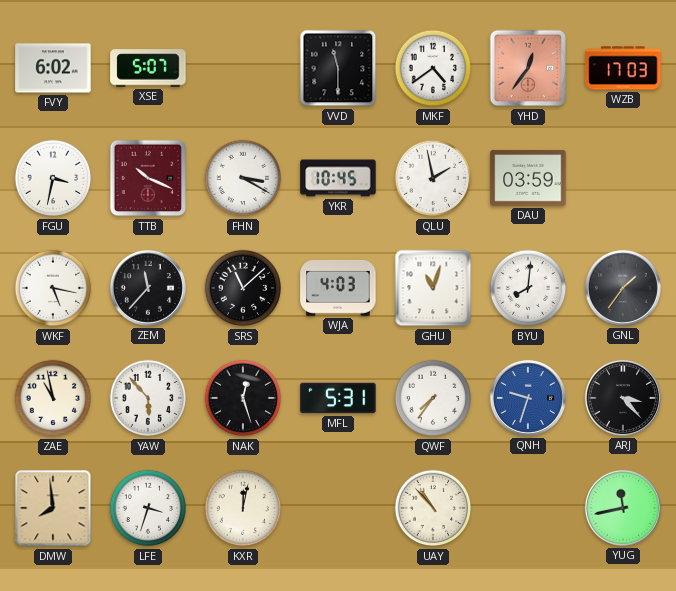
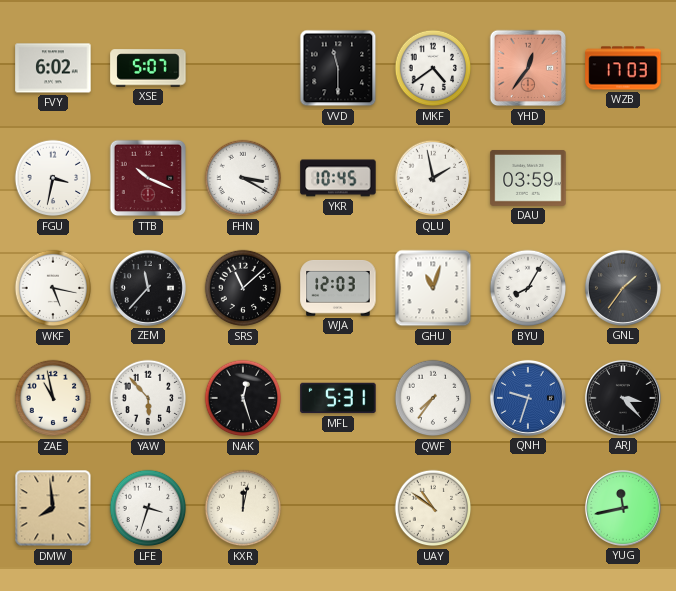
WJA: 4:03 -> 12:03
BYU: 8:01 -> 8:05
UAY: 10:53 -> 10:51
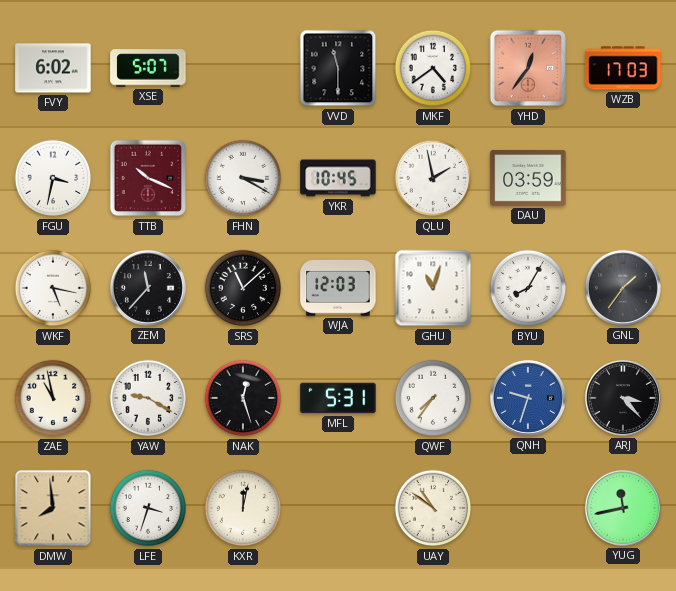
YAW: 5:53 -> 9:20
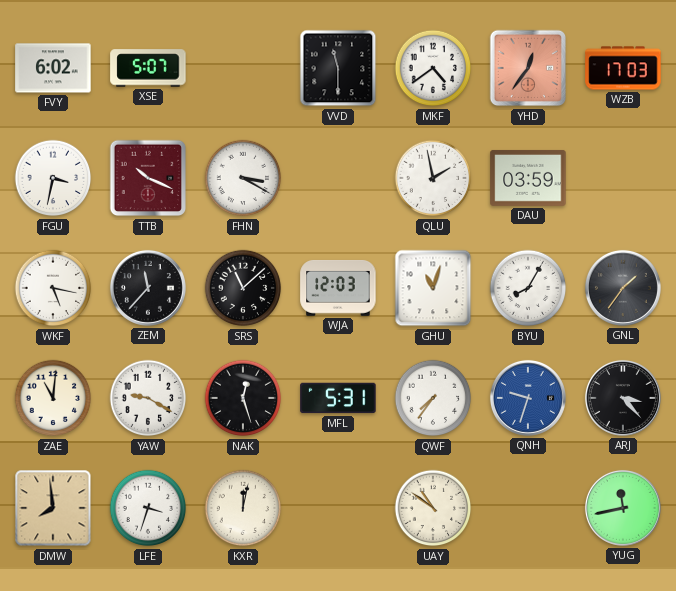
YKR: 10:45 -> none
ZAE: 10:58 -> 11:01
